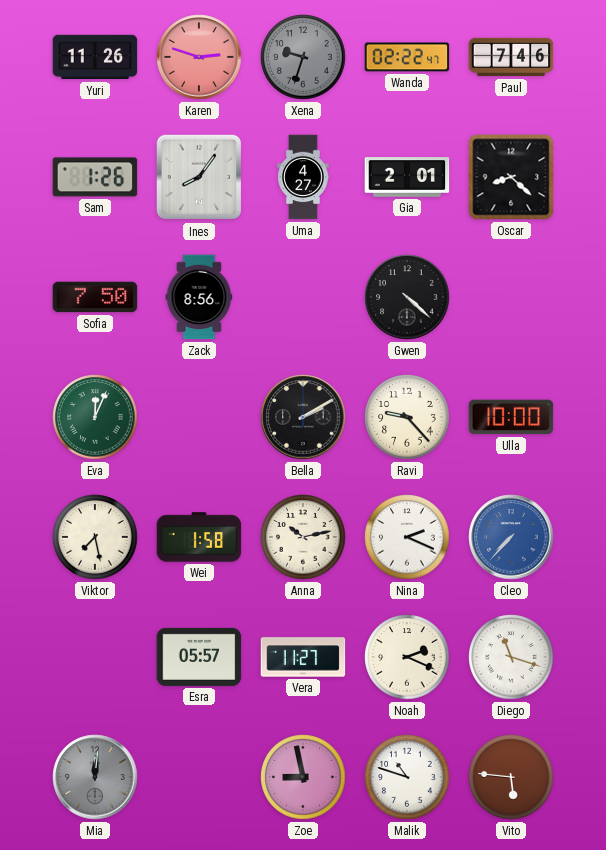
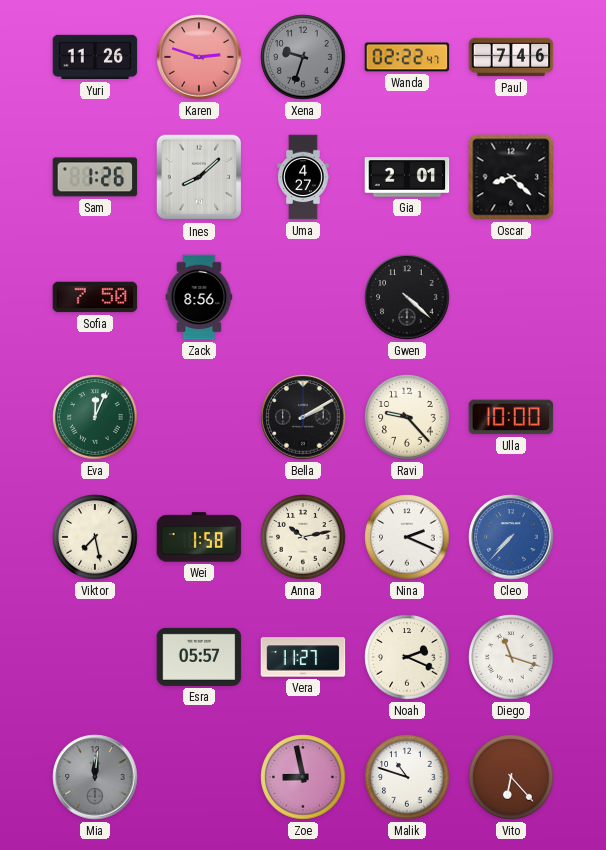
Ines: 8:06 -> 8:08
Vito: 5:46 -> 6:23
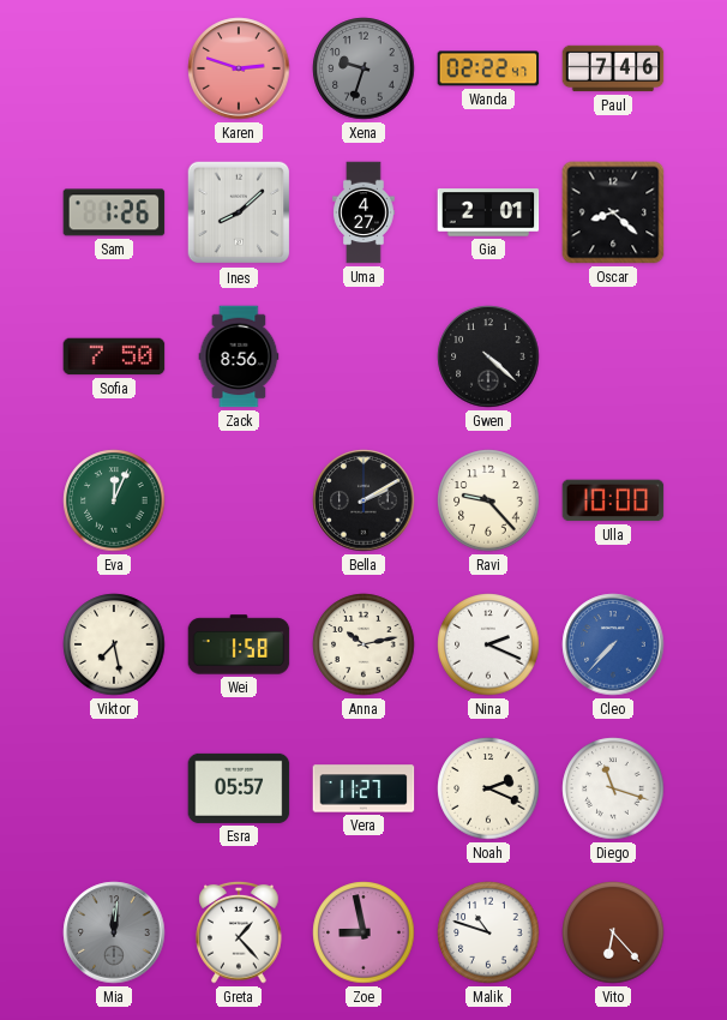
Yuri: 11:26 -> none
Greta: none -> 1:23
